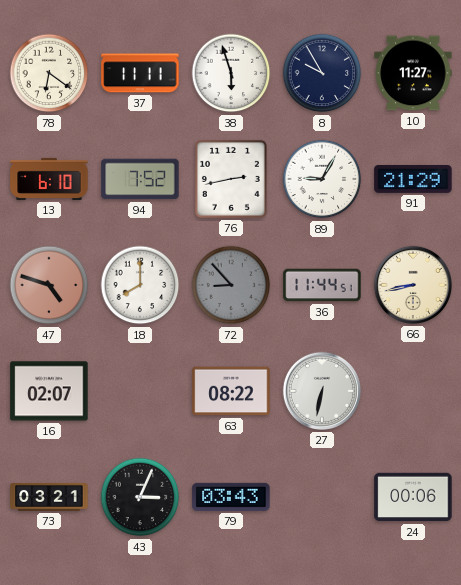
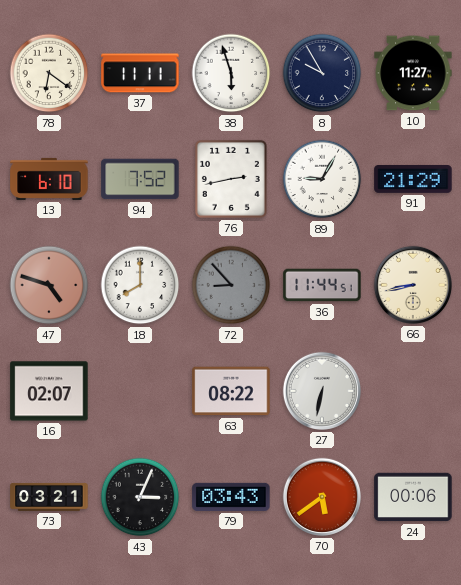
70: none -> 5:39
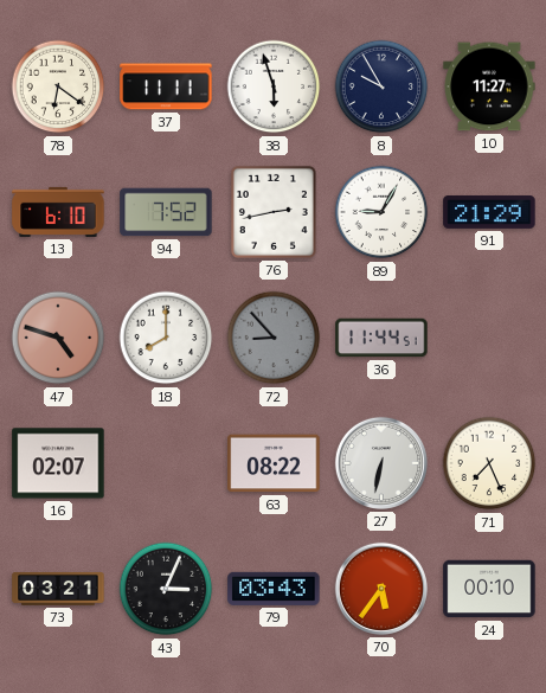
66: 8:43 -> none
71: none -> 7:26
70: 5:39 -> 5:36
24: 00:06 -> 00:10
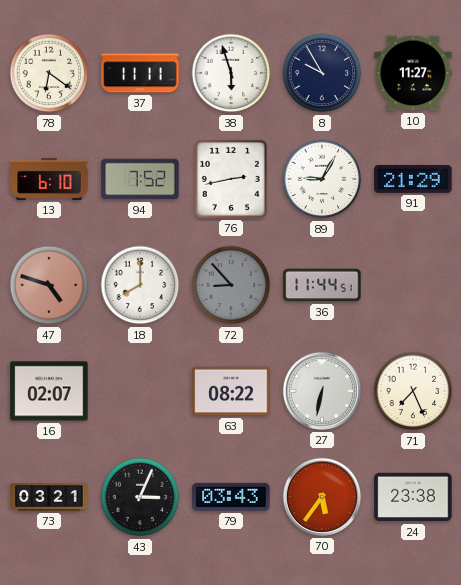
24: 00:10 -> 23:38
